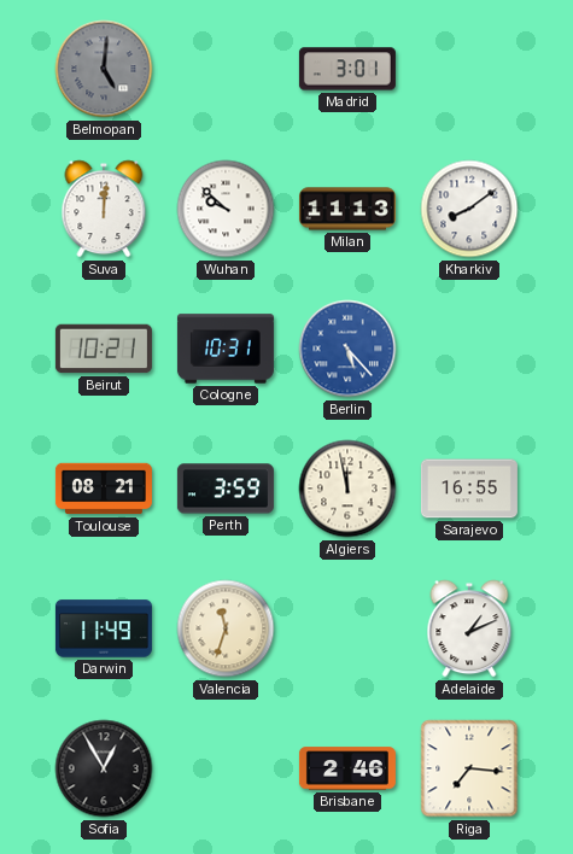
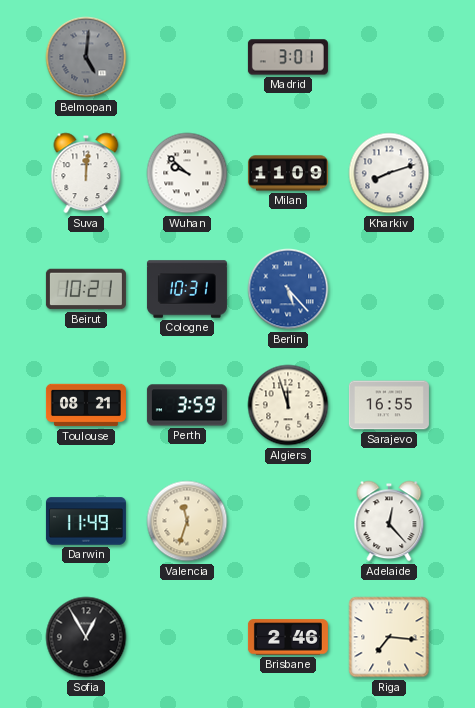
Milan: 11:13 -> 11:09
Kharkiv: 8:09 -> 8:12
Algiers: 11:58 -> 11:57
Adelaide: 1:11 -> 12:23
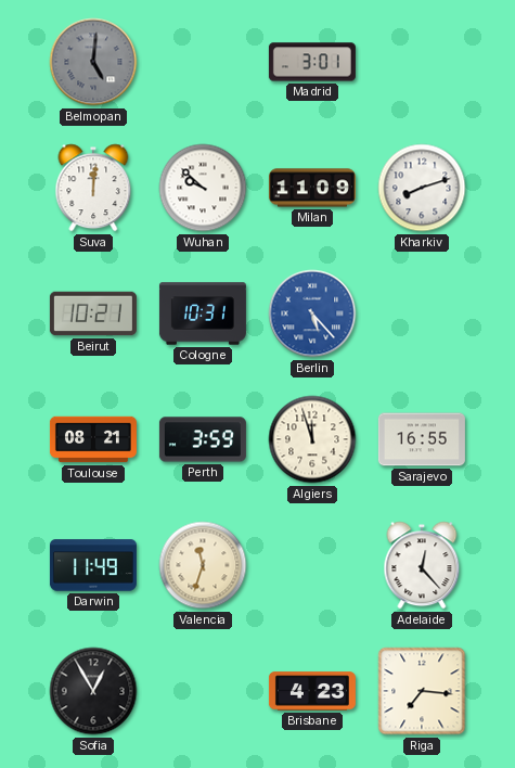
Brisbane: 2:46 -> 4:23
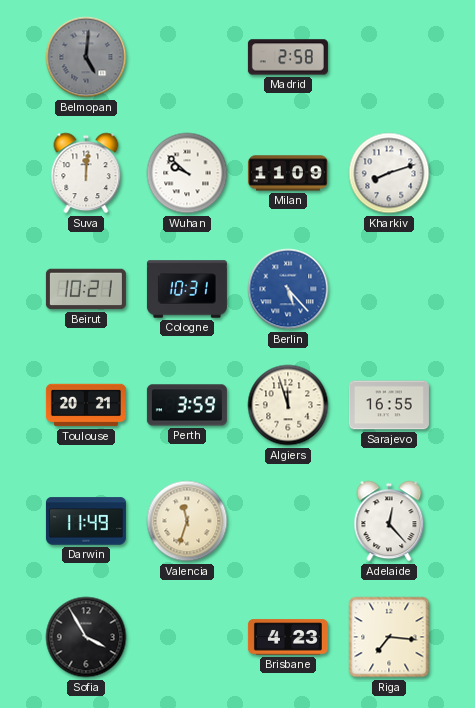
Madrid: 3:01 -> 2:58
Toulouse: 08:21 -> 20:21
Sofia: 12:55 -> 3:55
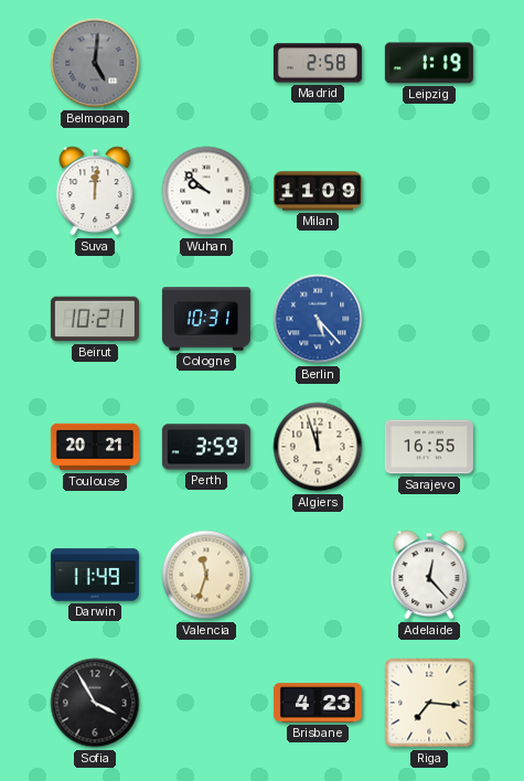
Leipzig: none -> 1:19
Kharkiv: 8:12 -> none
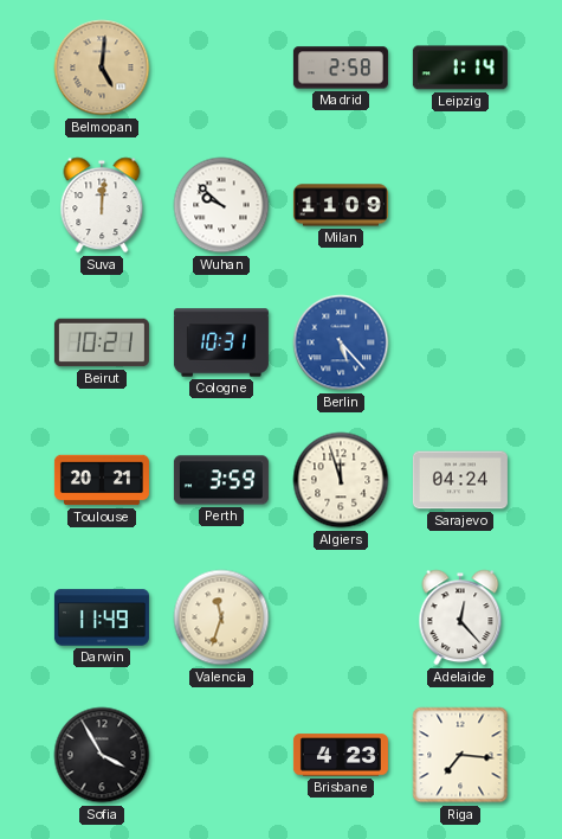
Belmopan dial: grey -> champagne
Leipzig: 1:19 -> 1:14
Sarajevo: 16:55 -> 04:24
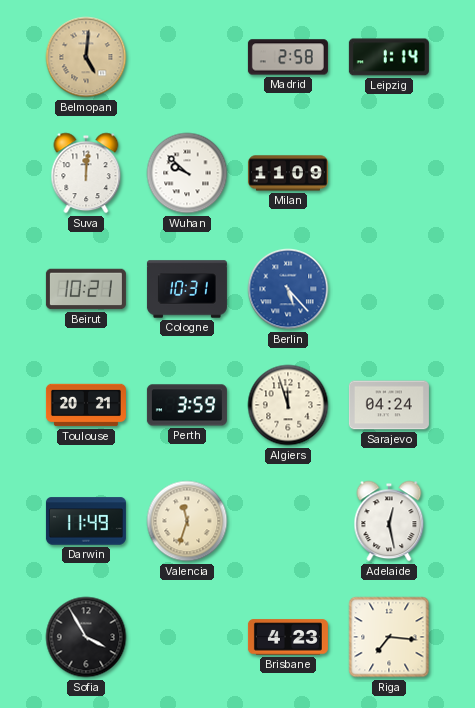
Adelaide: 12:23 -> 12:28
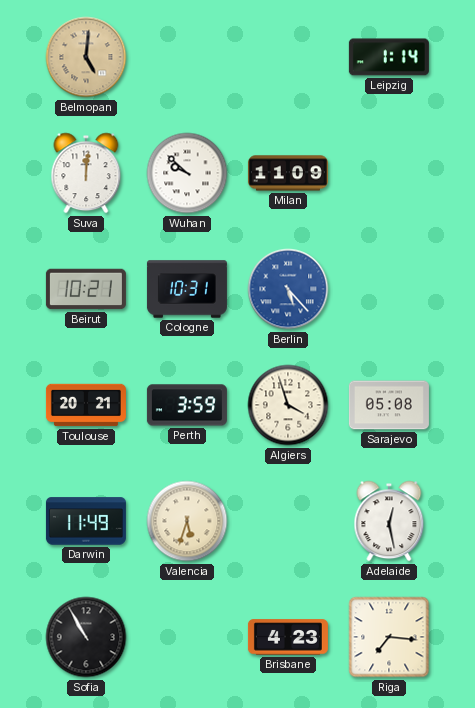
Madrid: 2:58 -> none
Algiers: 11:57 -> 3:57
Sarajevo: 04:24 -> 05:08
Valencia: 11:33 -> 5:33
Sofia: 3:55 -> 10:55
